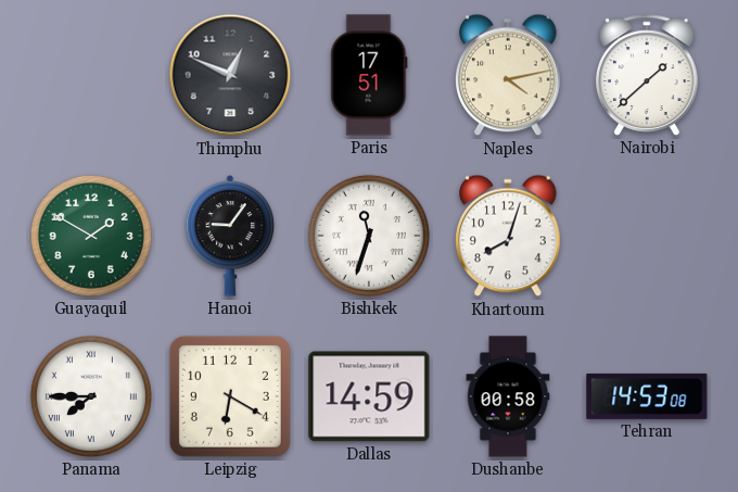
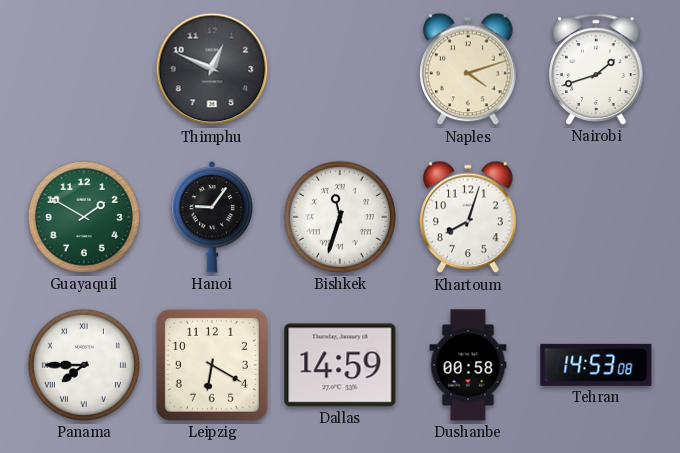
Paris: 17:51 -> none
Naples: 4:13 -> 4:12
Nairobi: 1:38 -> 1:42
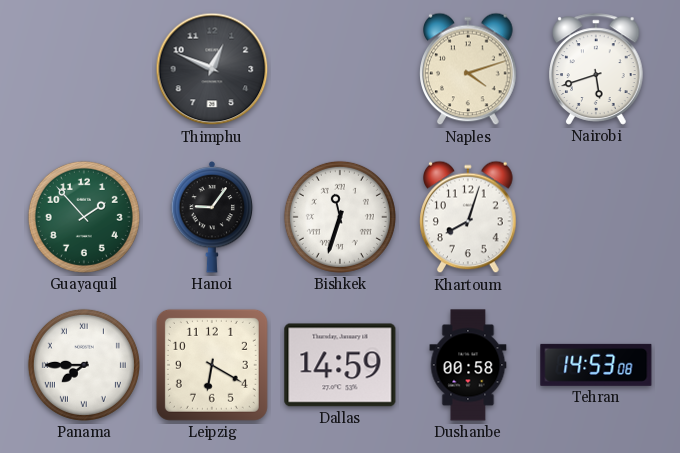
Nairobi: 1:42 -> 5:42
Guayaquil: 1:50 -> 1:53
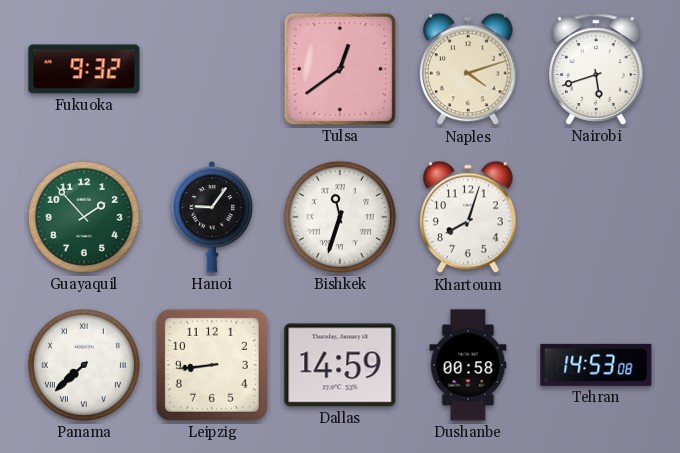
Fukuoka: none -> 9:32
Thimphu: 12:49 -> none
Tulsa: none -> 12:39
Panama: 7:45 -> 7:38
Leipzig: 6:20 -> 8:44
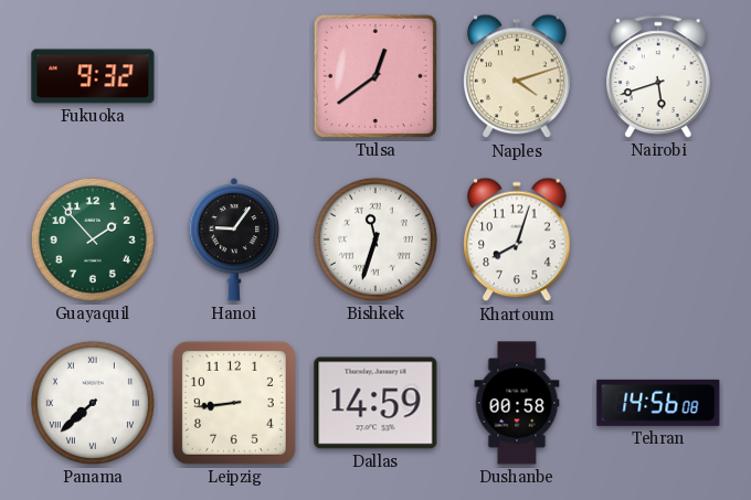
Tehran: 14:53 -> 14:56
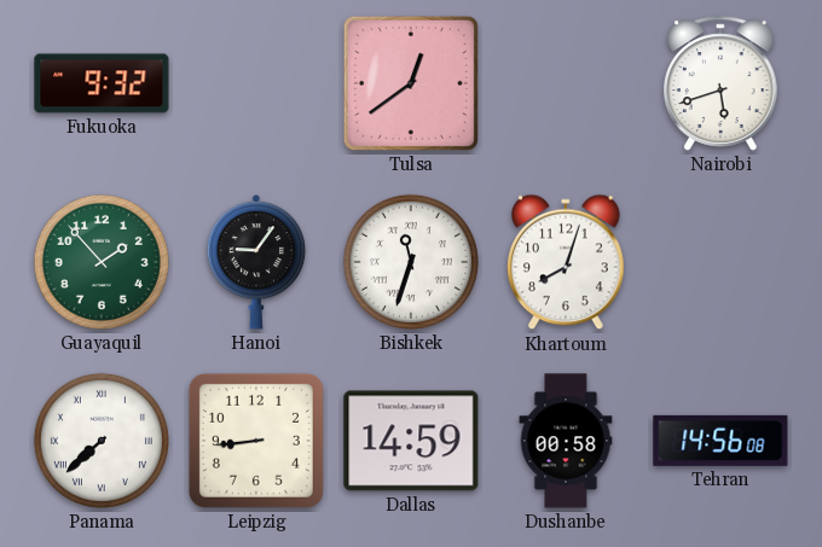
Naples: 4:12 -> none
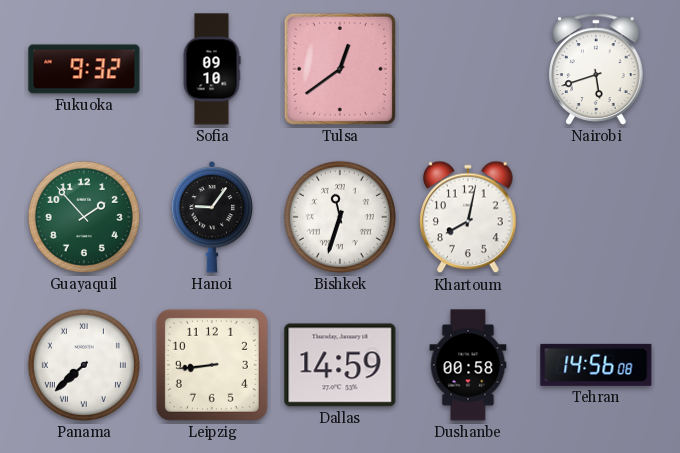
Sofia: none -> 09:10
Khartoum: 8:03 -> 8:02
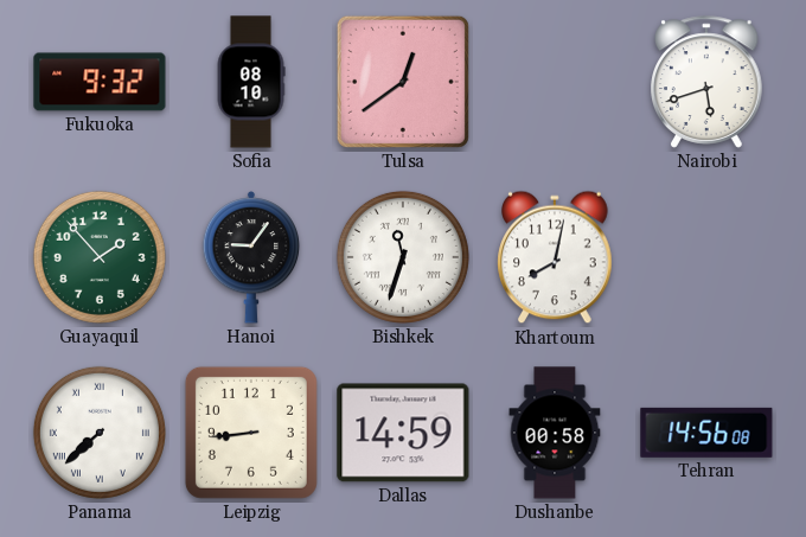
Sofia: 09:10 -> 08:10
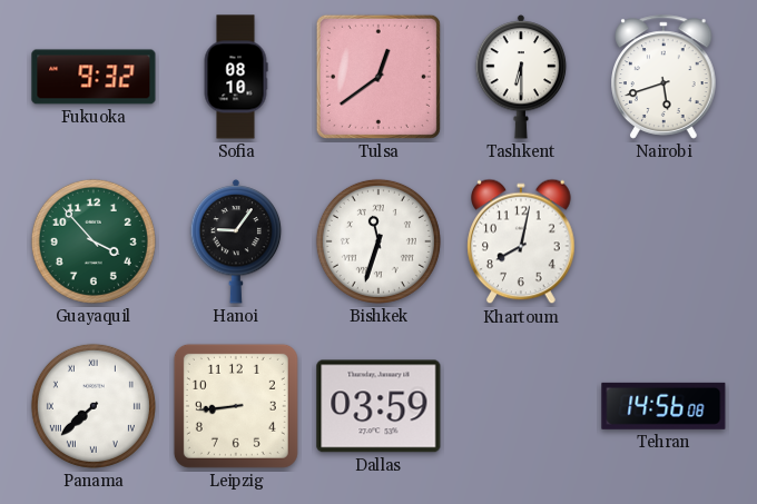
Tashkent: none -> 6:30
Guayaquil: 1:53 -> 3:53
Dallas: 14:59 -> 03:59
Dushanbe: 00:58 -> none
